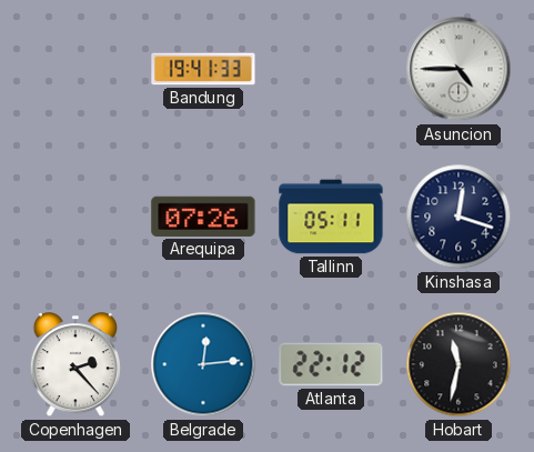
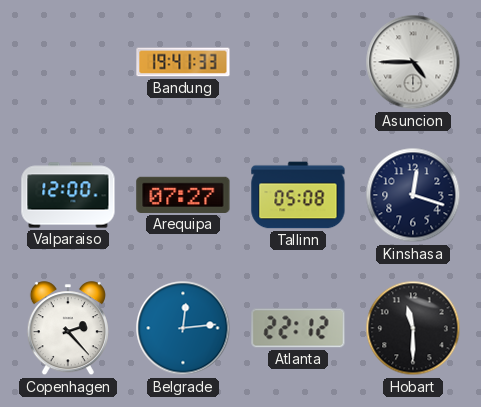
Valparaiso: none -> 12:00
Arequipa: 07:26 -> 07:27
Tallinn: 05:11 -> 05:08
Hobart: 11:32 -> 11:30
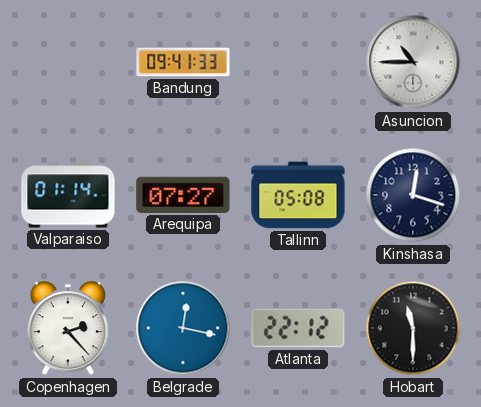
Bandung: 19:41 -> 09:41
Asuncion: 4:45 -> 10:45
Valparaiso: 12:00 -> 01:14
Belgrade: 12:14 -> 12:17
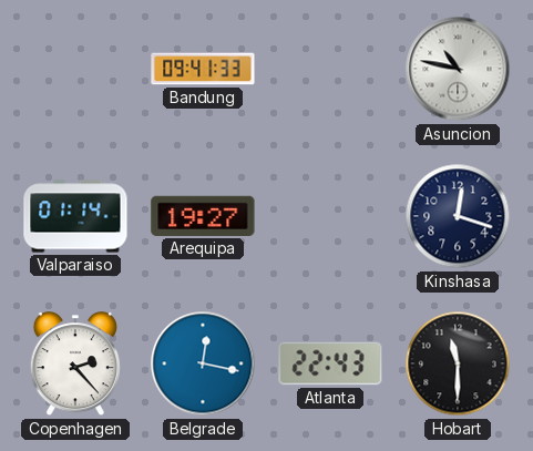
Asuncion: 10:45 -> 10:47
Arequipa: 07:27 -> 19:27
Tallinn: 05:08 -> none
Atlanta: 22:12 -> 22:43
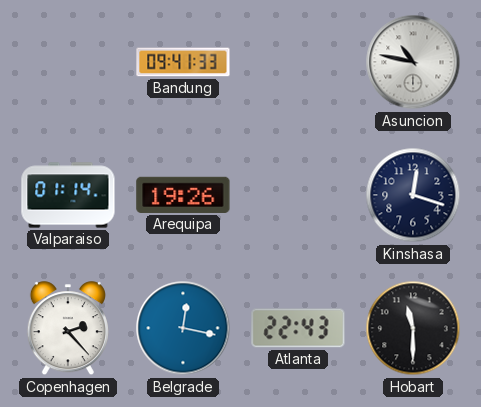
Arequipa: 19:27 -> 19:26
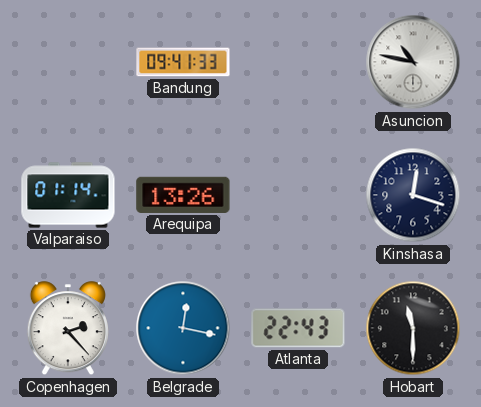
Arequipa: 19:26 -> 13:26
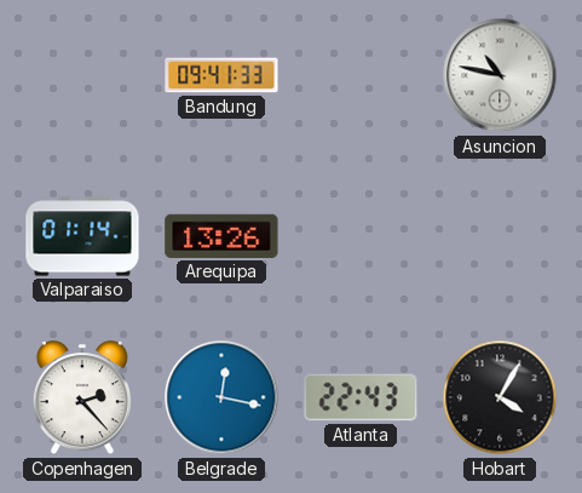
Kinshasa: 12:18 -> none
Hobart: 11:30 -> 4:05
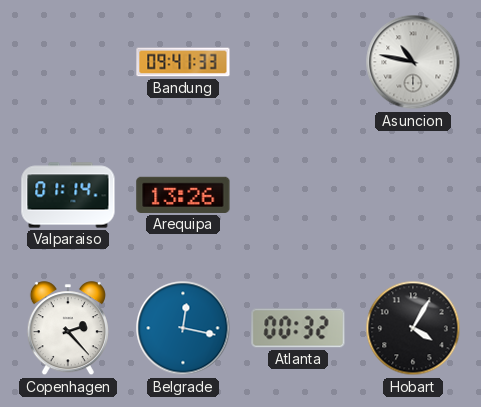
Atlanta: 22:43 -> 00:32
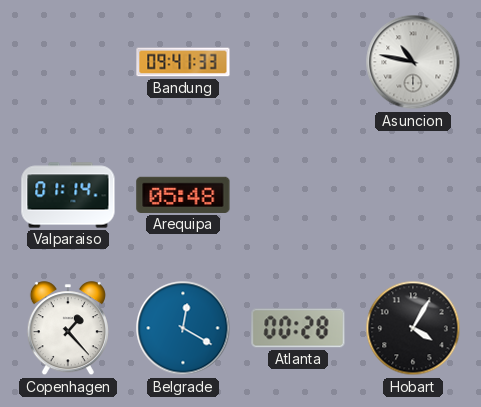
Arequipa: 13:26 -> 05:48
Copenhagen: 2:23 -> 1:23
Belgrade: 12:17 -> 12:20
Atlanta: 00:32 -> 00:28
